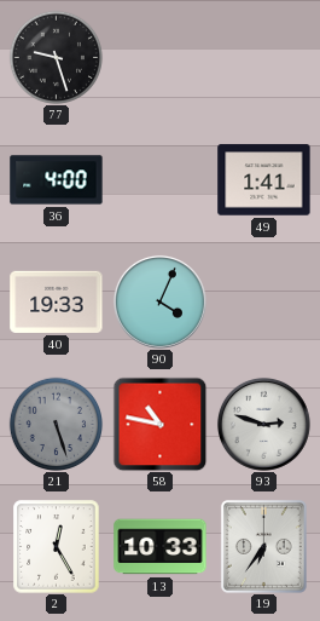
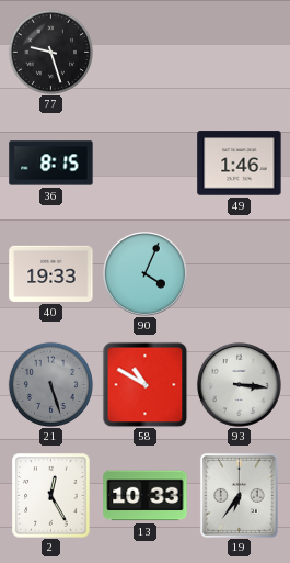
36: 4:00 -> 8:15
49: 1:41 -> 1:46
58: 10:47 -> 10:50
93: 2:48 -> 3:16
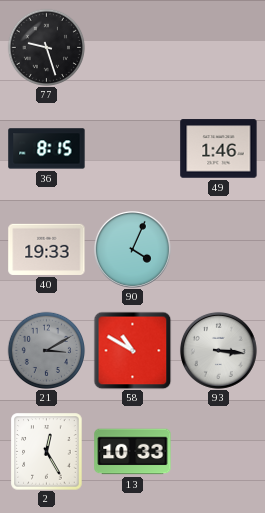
21: 5:27 -> 3:10
19: 6:36 -> none
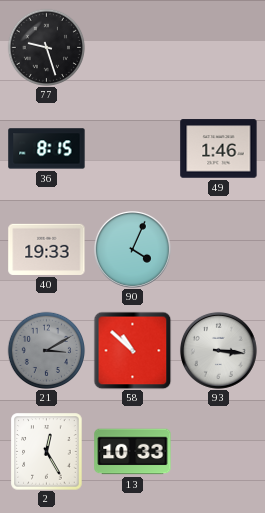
58: 10:50 -> 10:52
